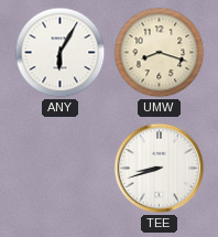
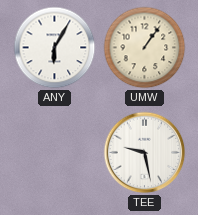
UMW: 8:18 -> 1:06
TEE: 8:42 -> 9:28
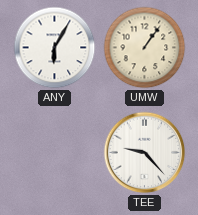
TEE: 9:28 -> 9:23
